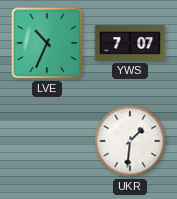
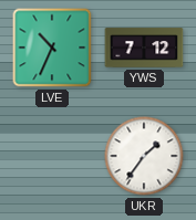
YWS: 7:07 -> 7:12
UKR: 1:31 -> 1:36
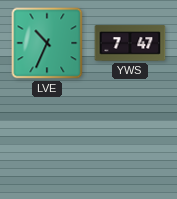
YWS: 7:12 -> 7:47
UKR: 1:36 -> none
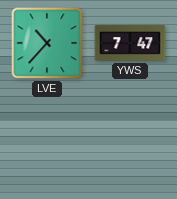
LVE: 10:34 -> 10:37
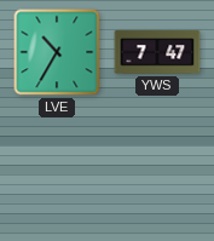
LVE: 10:37 -> 10:35
